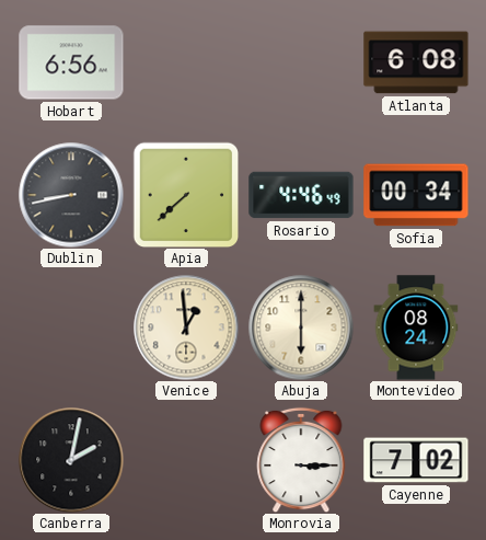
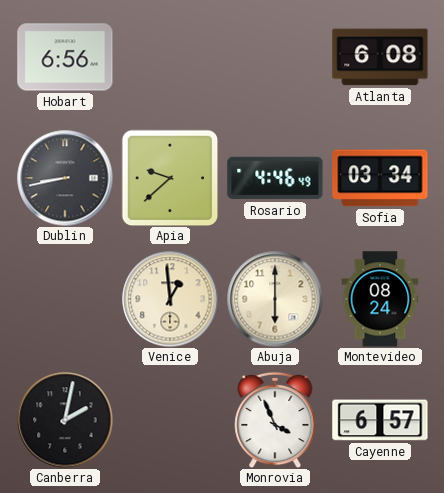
Apia: 7:38 -> 9:38
Sofia: 00:34 -> 03:34
Monrovia: 3:15 -> 3:56
Cayenne: 7:02 -> 6:57
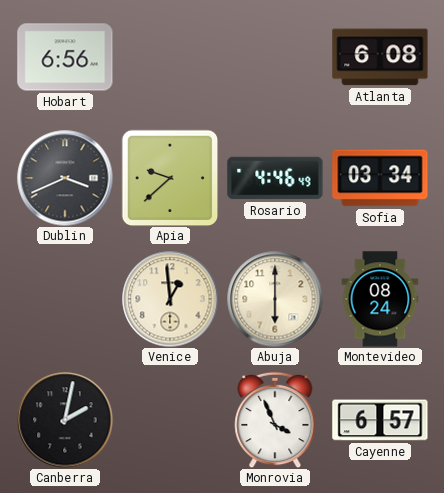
Dublin: 8:43 -> 3:41
